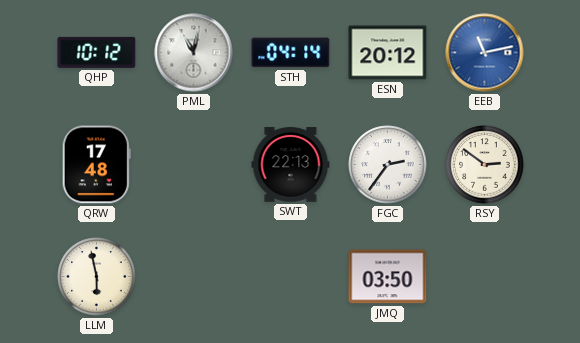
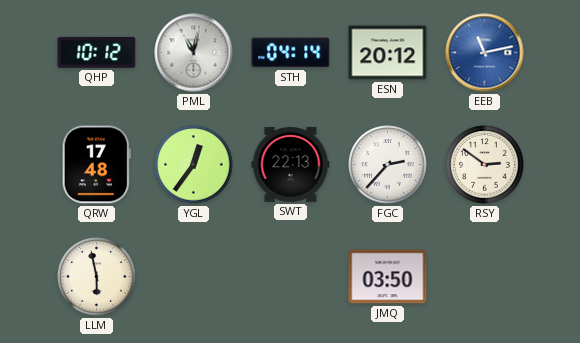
YGL: none -> 12:36
FGC: 2:36 -> 2:37
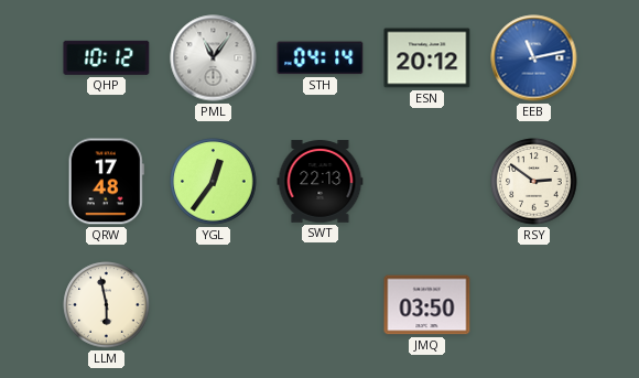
PML: 11:02 -> 11:06
FGC: 2:37 -> none
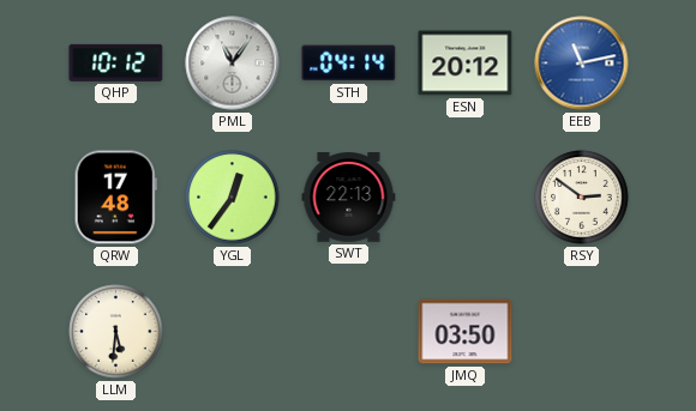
LLM: 5:58 -> 5:31
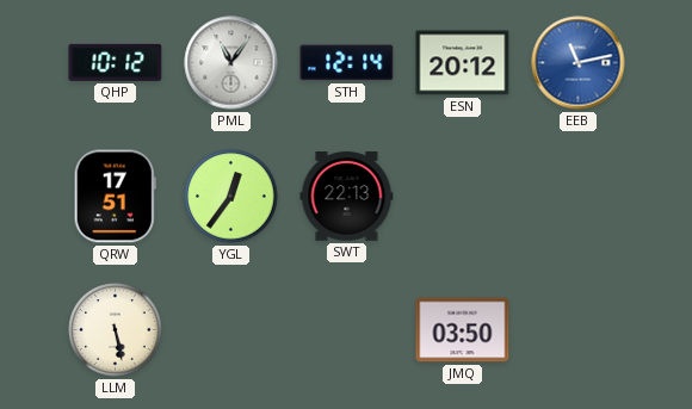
STH: 04:14 -> 12:14
QRW: 17:48 -> 17:51
RSY: 2:51 -> none
LLM: 5:31 -> 5:28
